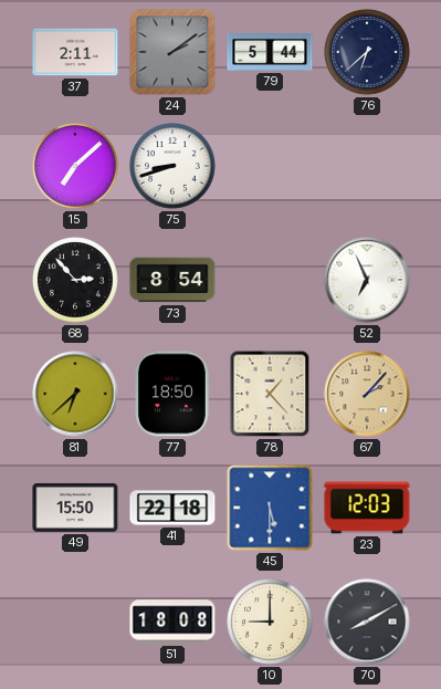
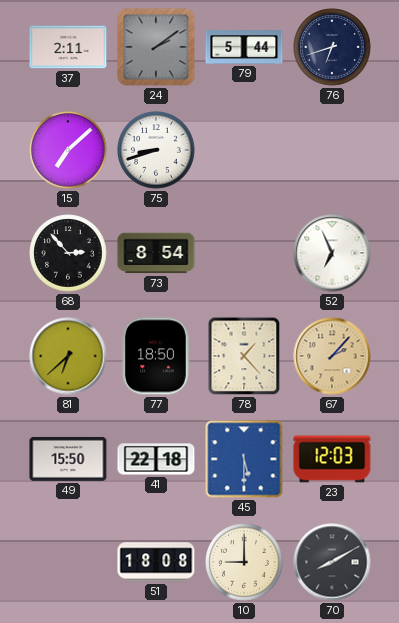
76: 6:38 -> 6:42
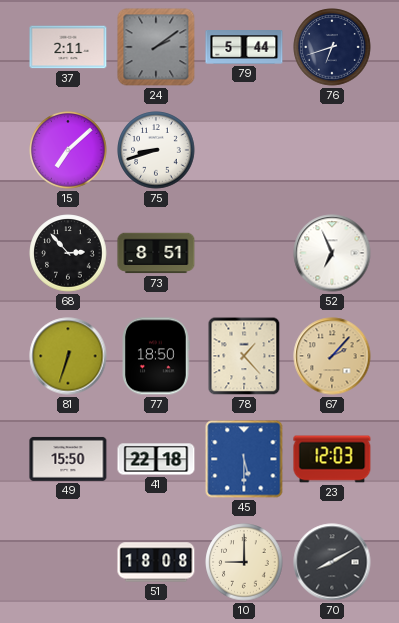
73: 8:54 -> 8:51
81: 6:38 -> 6:33
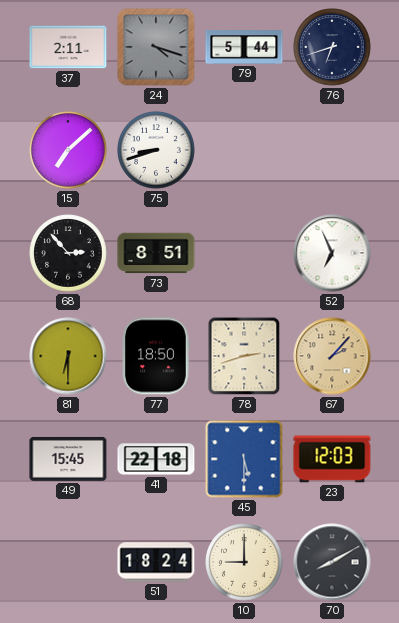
24: 2:09 -> 4:18
81: 6:33 -> 6:30
78: 1:23 -> 2:42
49: 15:50 -> 15:45
51: 18:08 -> 18:24
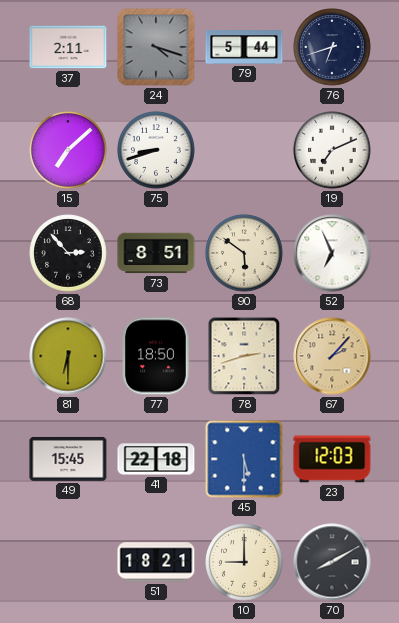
19: none -> 7:11
90: none -> 5:51
51: 18:24 -> 18:21
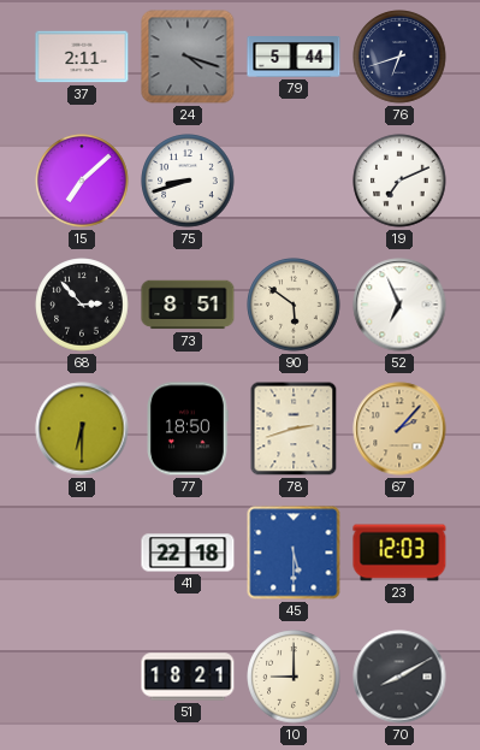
49: 15:45 -> none
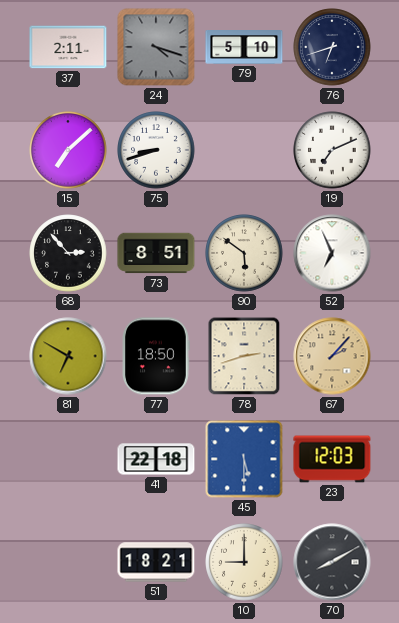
79: 5:44 -> 5:10
81: 6:30 -> 6:50
